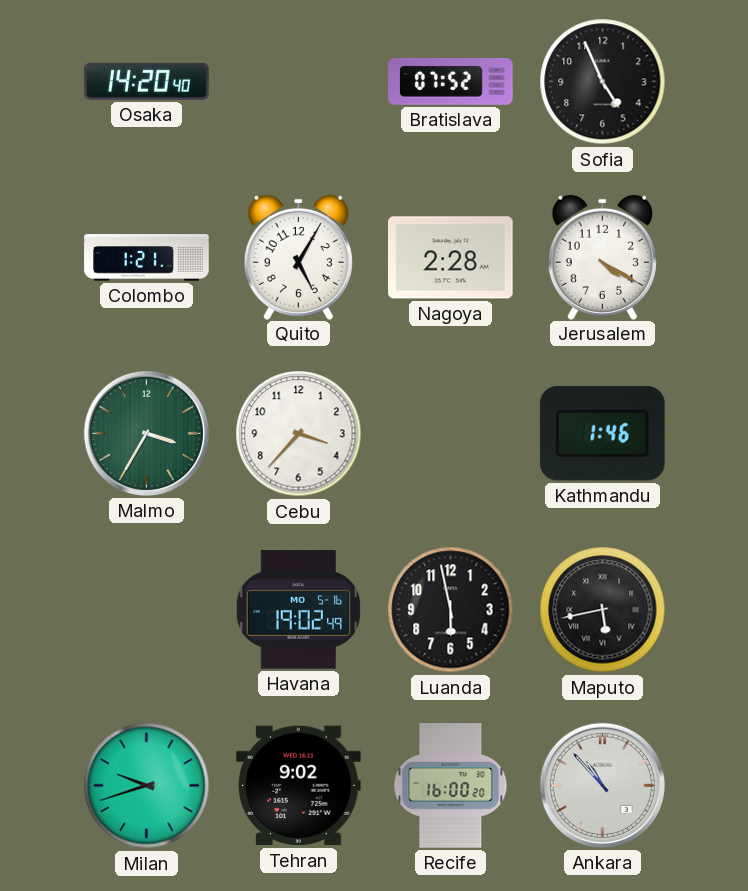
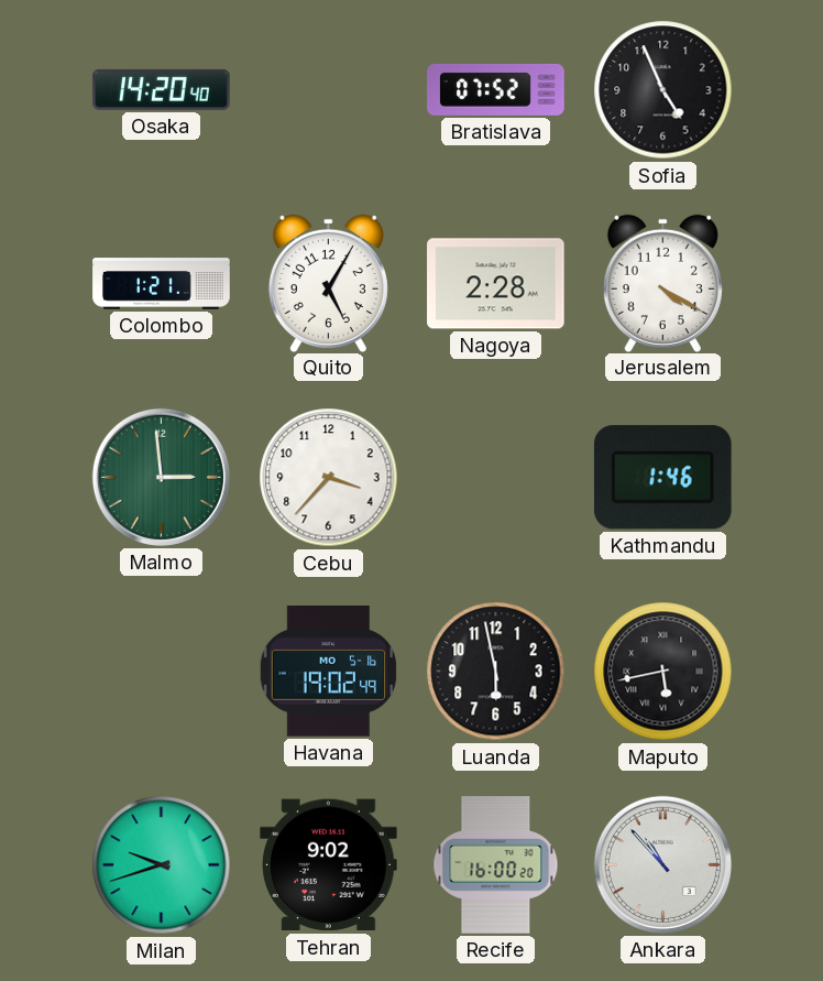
Malmo: 3:35 -> 2:59
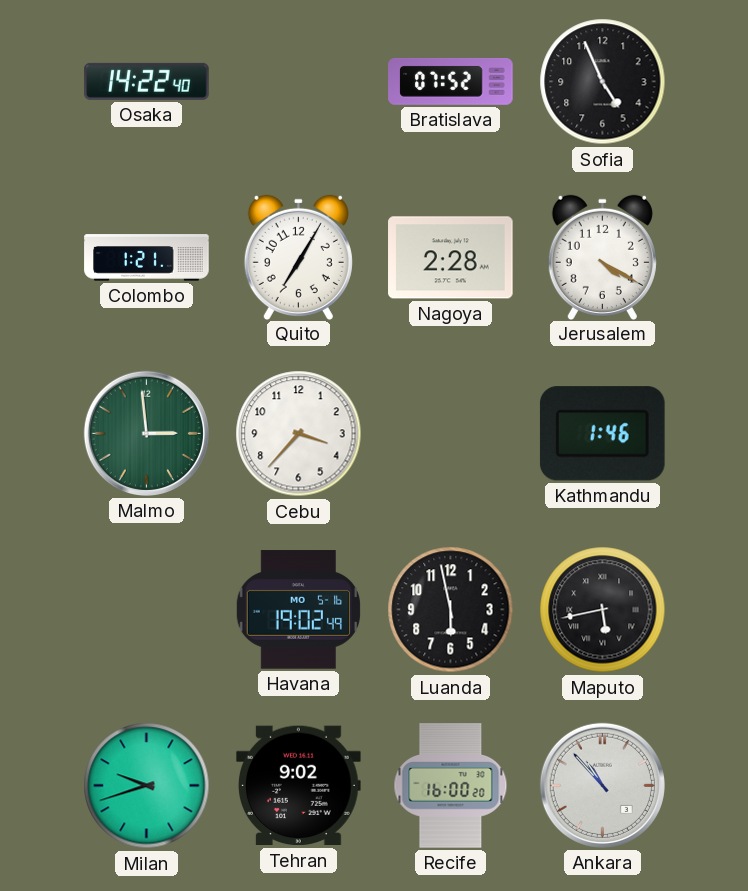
Osaka: 14:20 -> 14:22
Quito: 5:05 -> 7:05
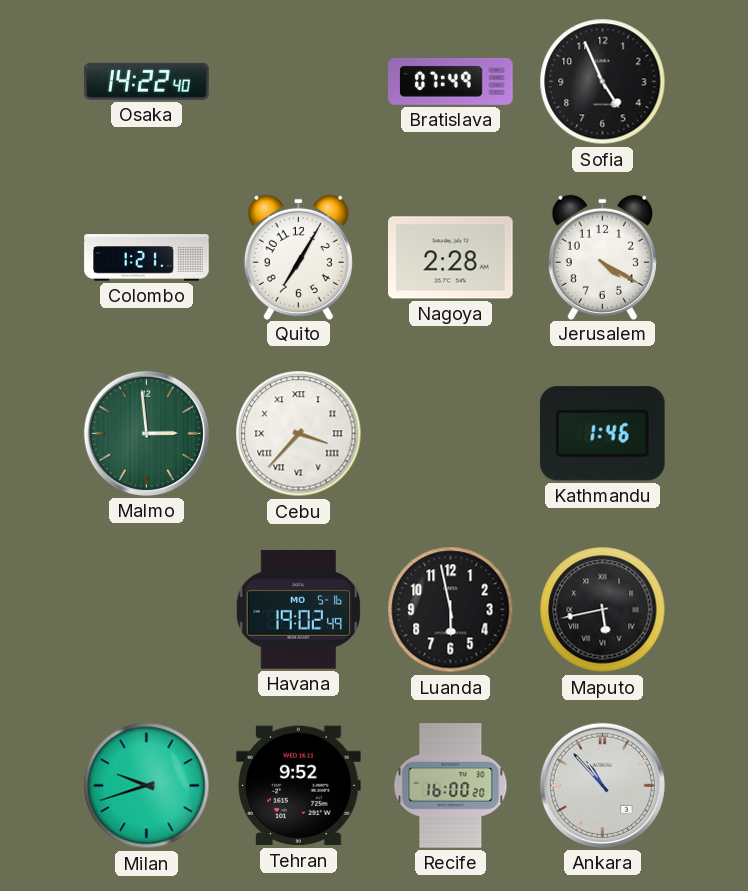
Bratislava: 07:52 -> 07:49
Cebu numerals: Arabic -> Roman
Tehran: 9:02 -> 9:52
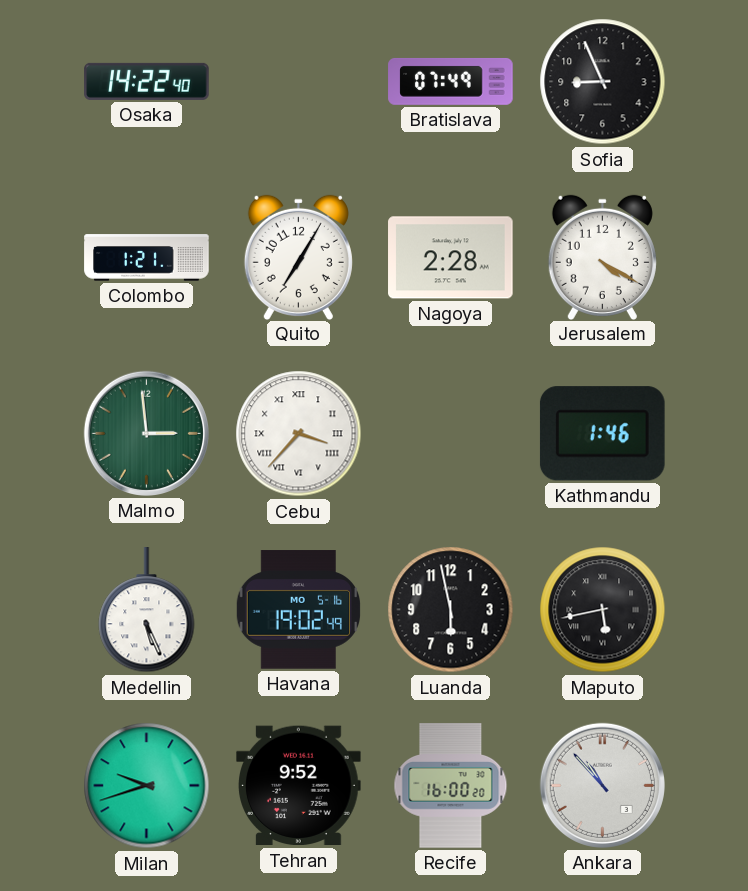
Sofia: 4:56 -> 8:56
Medellin: none -> 5:26
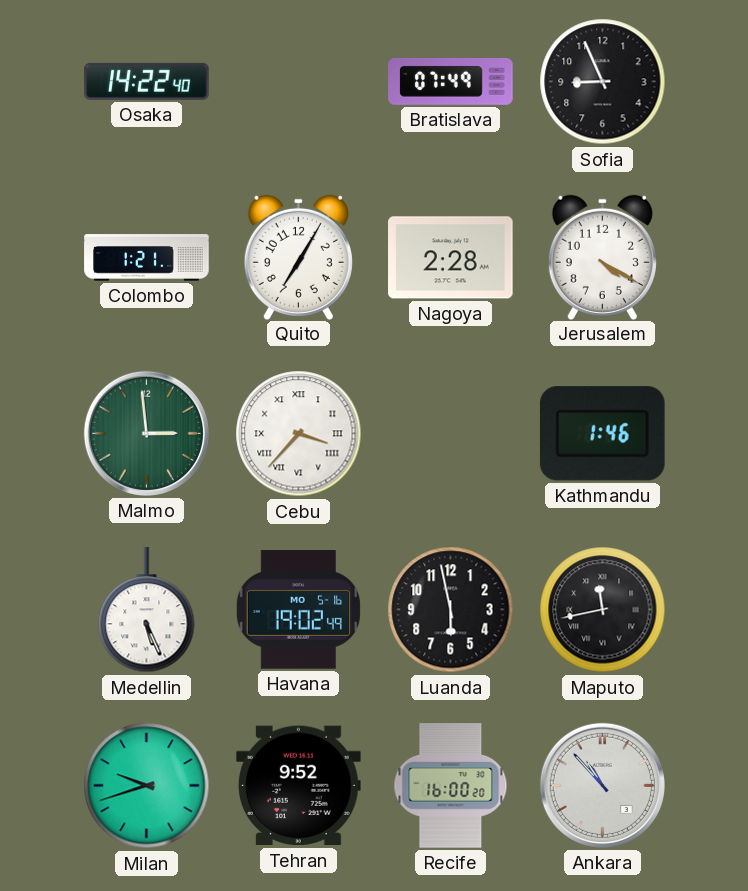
Maputo: 5:43 -> 11:43
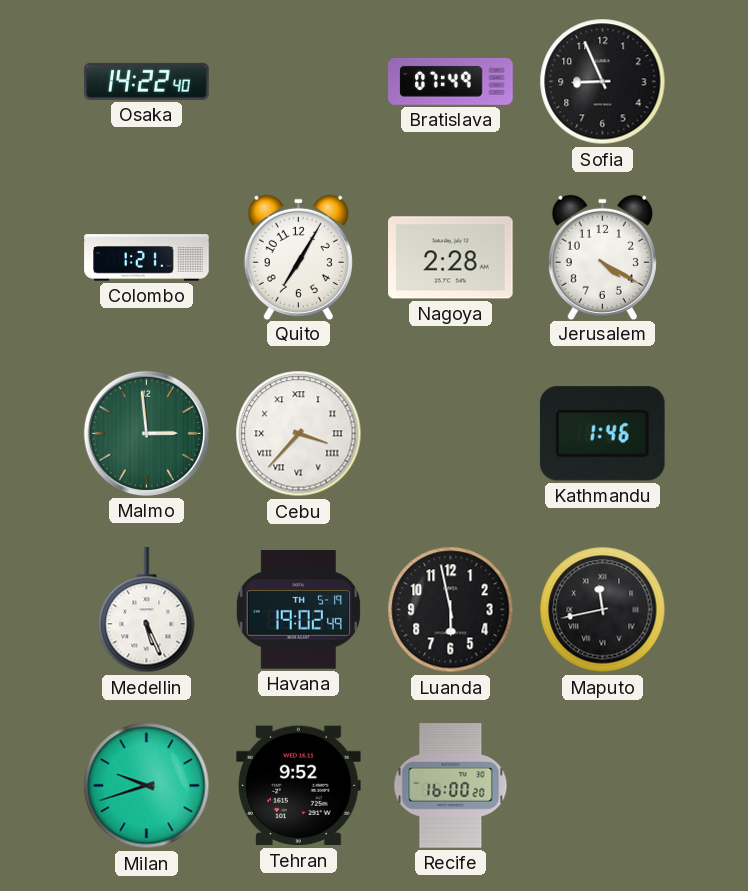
Havana date: MO 5-16 -> TH 5-19
Ankara: 10:53 -> none
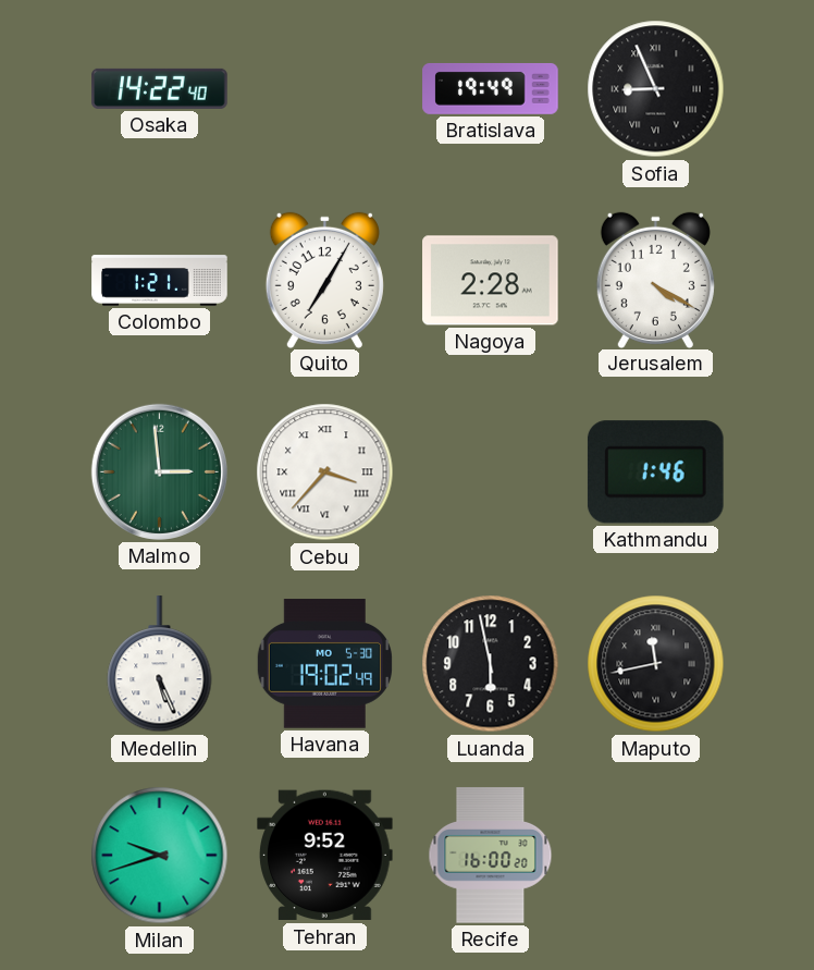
Bratislava: 07:49 -> 19:49
Sofia numerals: Arabic -> Roman
Havana date: TH 5-19 -> MO 5-30
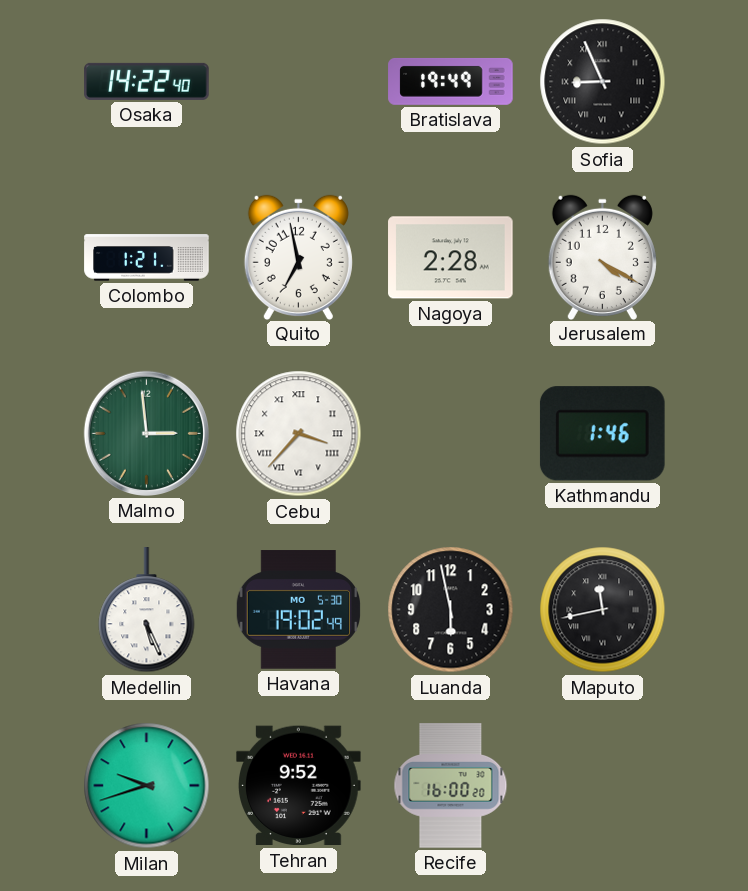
Quito: 7:05 -> 6:58
